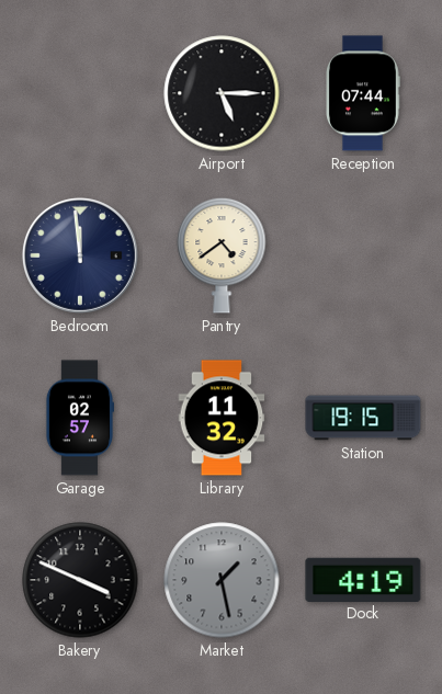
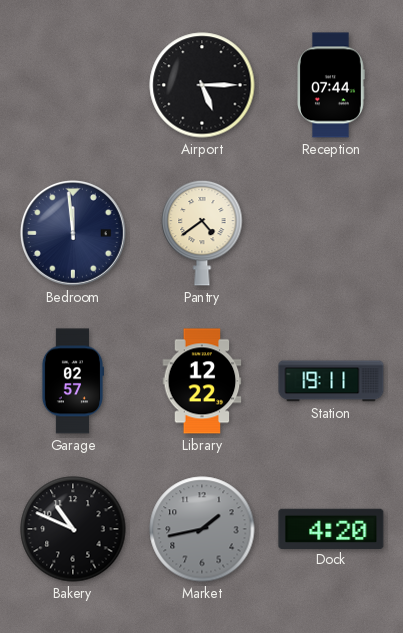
Library: 11:32 -> 12:22
Station: 19:15 -> 19:11
Bakery: 3:49 -> 10:49
Market: 1:28 -> 1:43
Dock: 4:19 -> 4:20
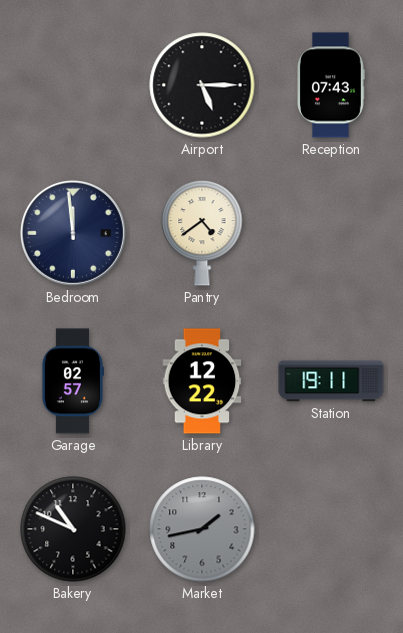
Reception: 07:44 -> 07:43
Dock: 4:20 -> none
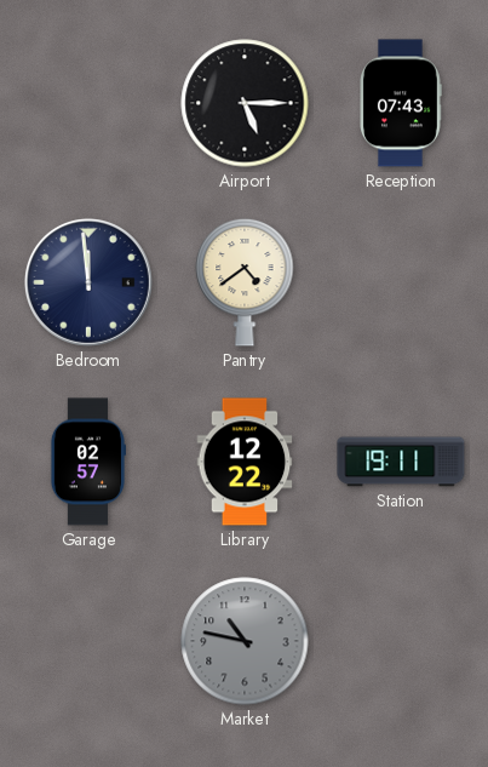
Bakery: 10:49 -> none
Market: 1:43 -> 10:47
